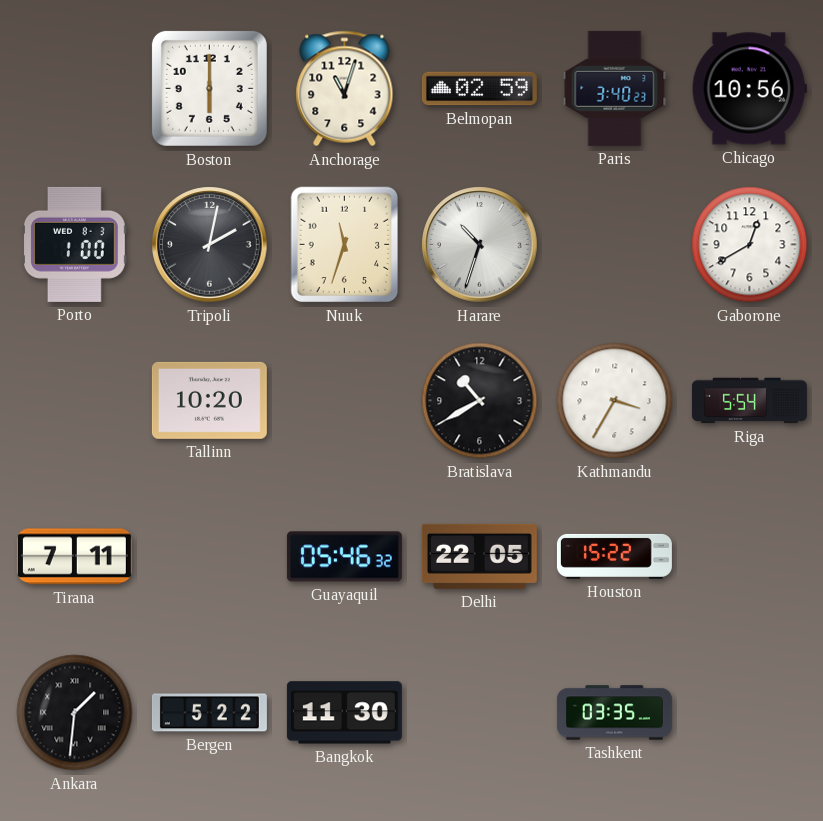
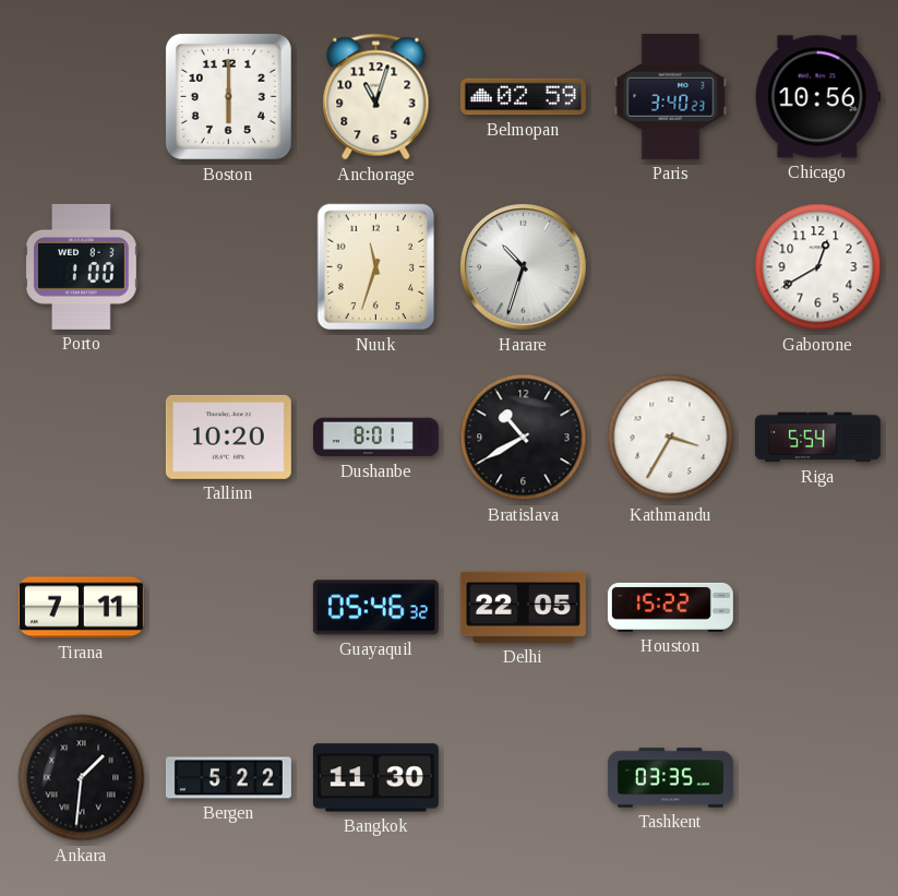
Tripoli: 2:02 -> none
Dushanbe: none -> 8:01
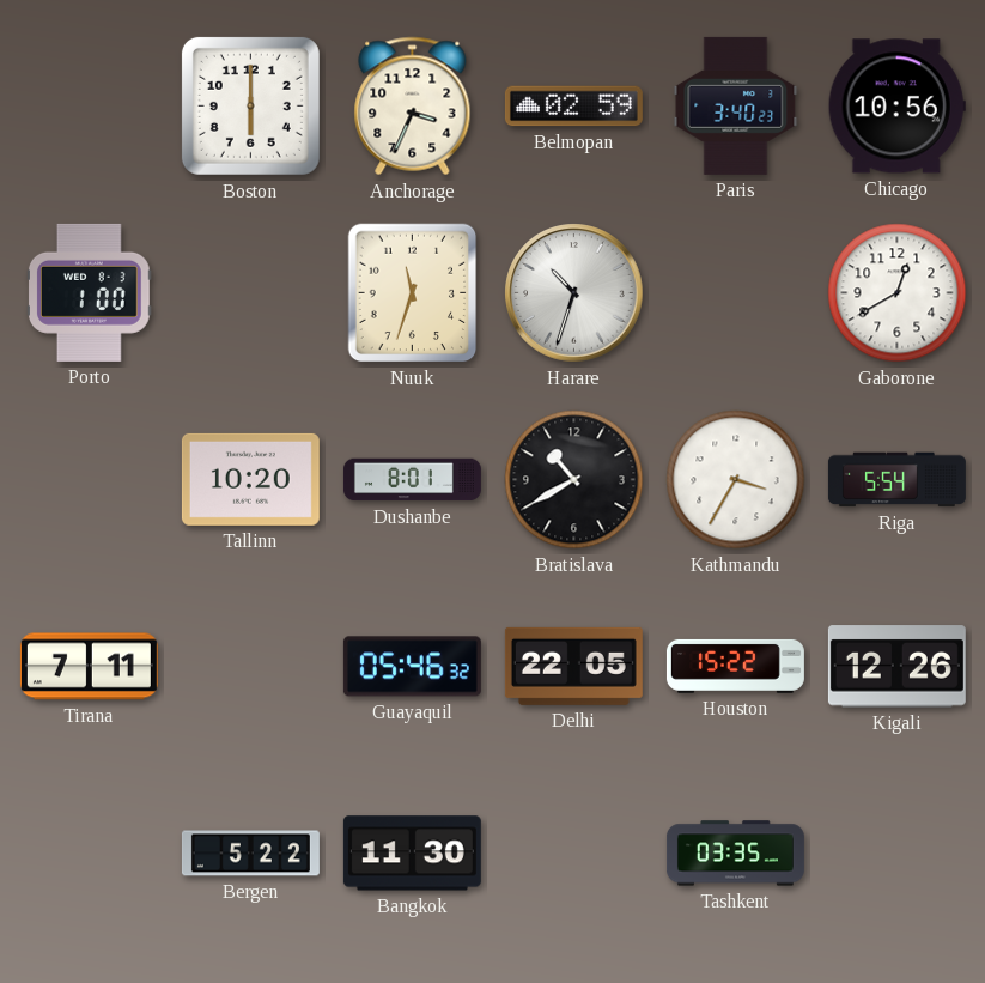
Anchorage: 11:03 -> 3:34
Kigali: none -> 12:26
Ankara: 1:31 -> none
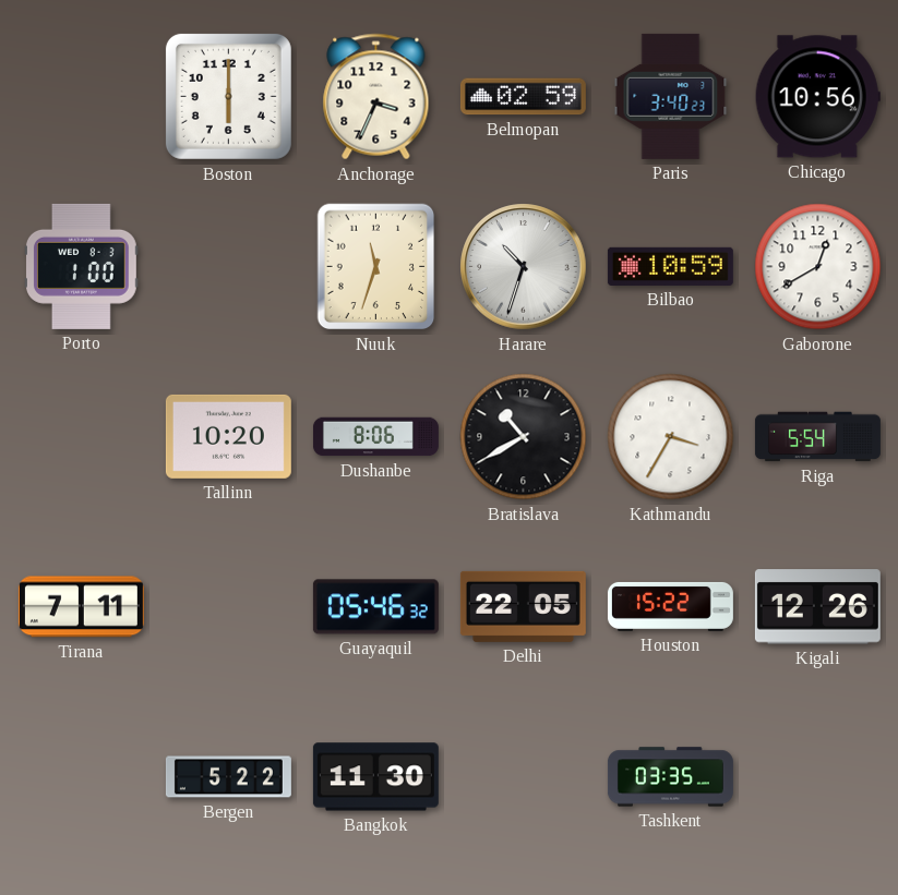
Bilbao: none -> 10:59
Dushanbe: 8:01 -> 8:06
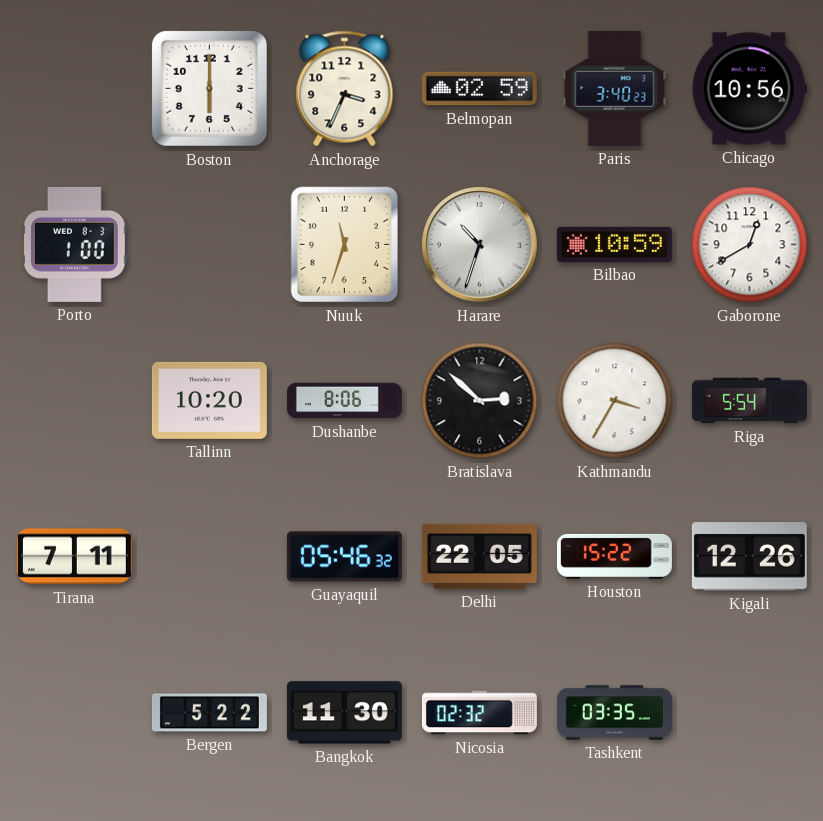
Bratislava: 10:40 -> 2:52
Nicosia: none -> 02:32
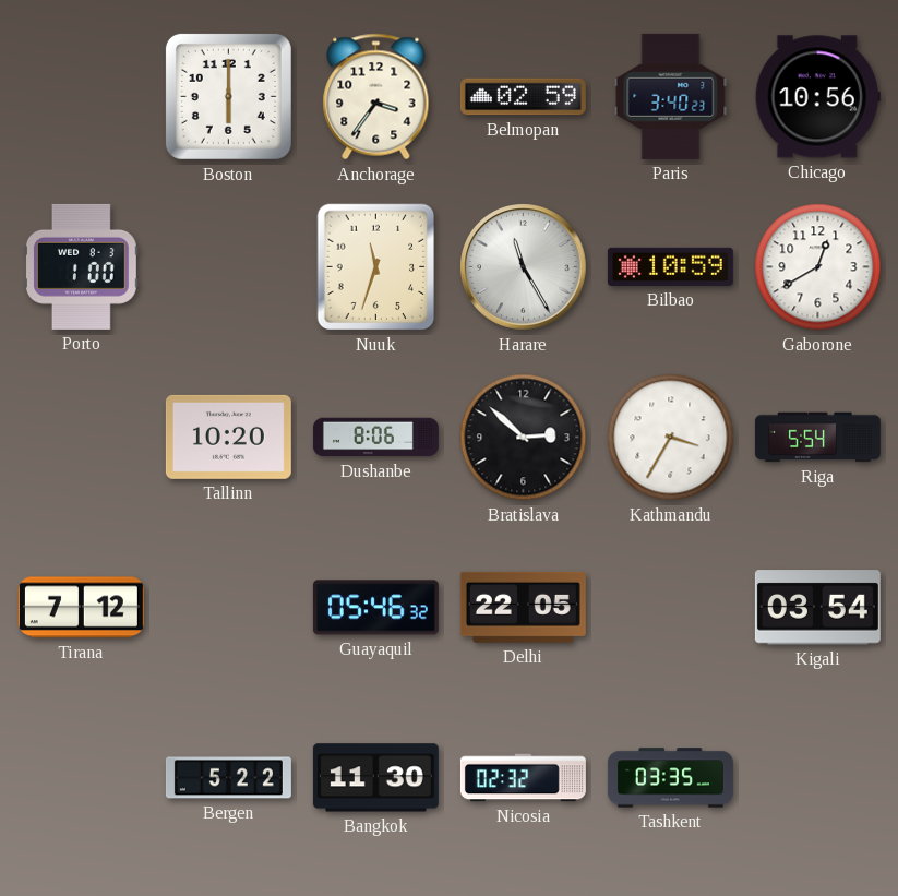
Anchorage: 3:34 -> 3:36
Harare: 10:33 -> 11:25
Tirana: 7:11 -> 7:12
Houston: 15:22 -> none
Kigali: 12:26 -> 03:54
